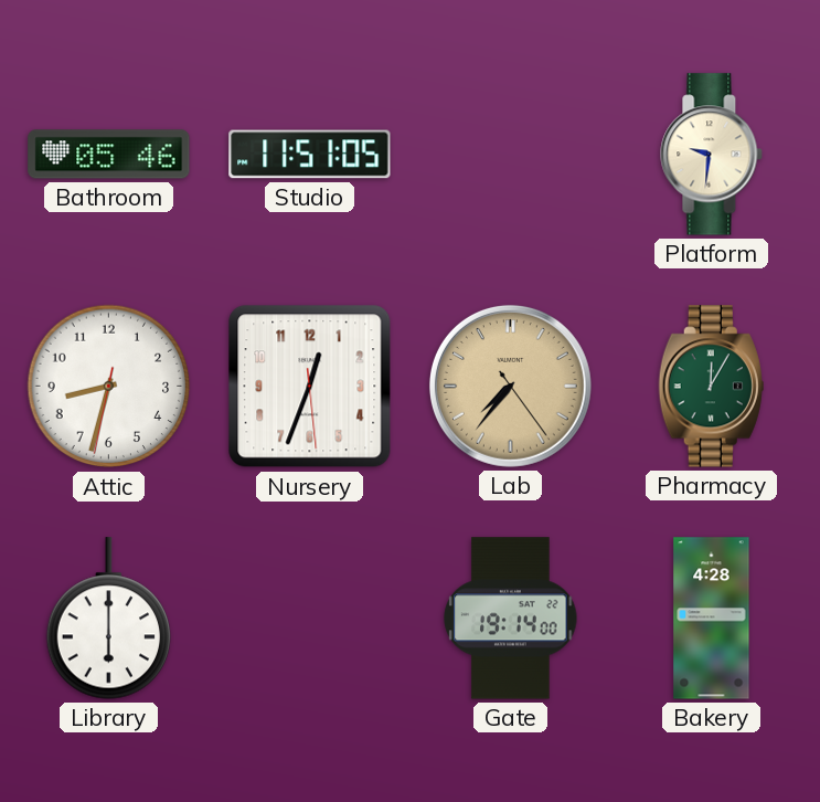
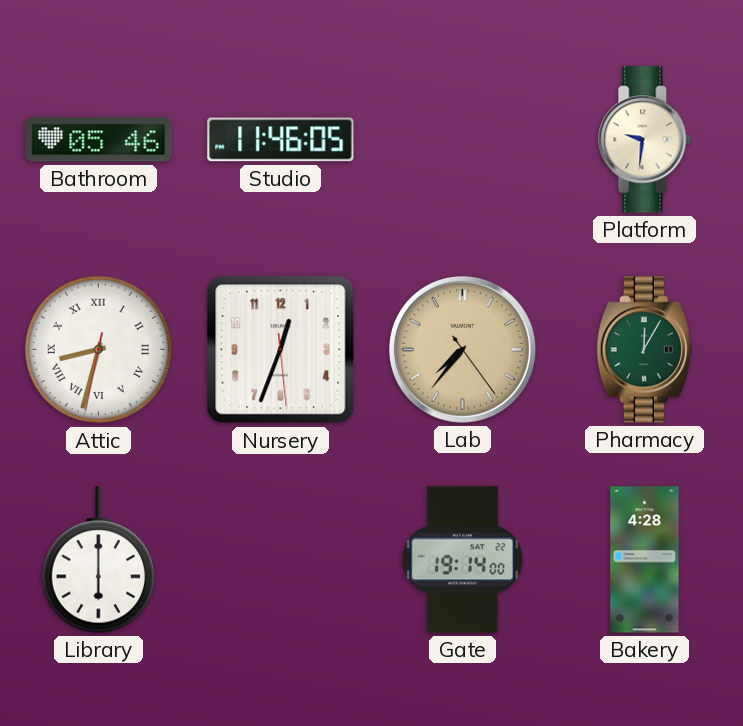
Studio: 11:51 -> 11:46
Attic numerals: Arabic -> Roman
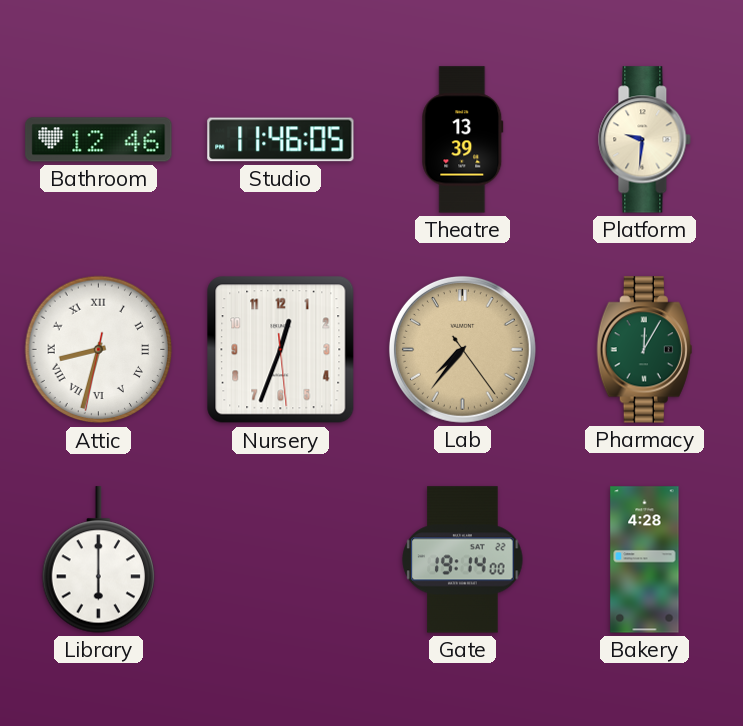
Bathroom: 05:46 -> 12:46
Theatre: none -> 13:39
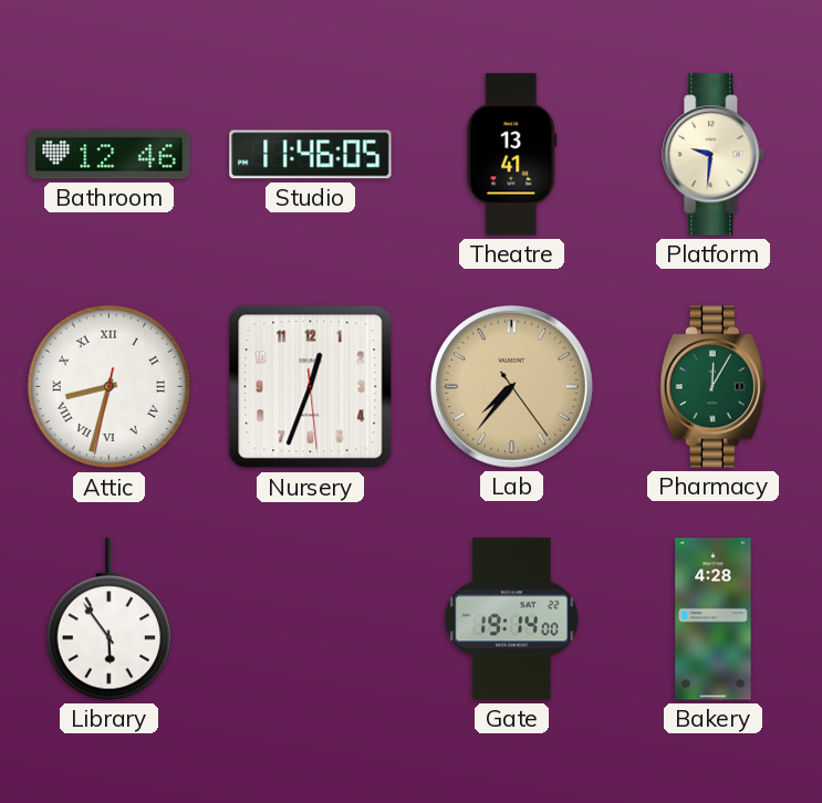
Theatre: 13:39 -> 13:41
Library: 6:00 -> 5:54
